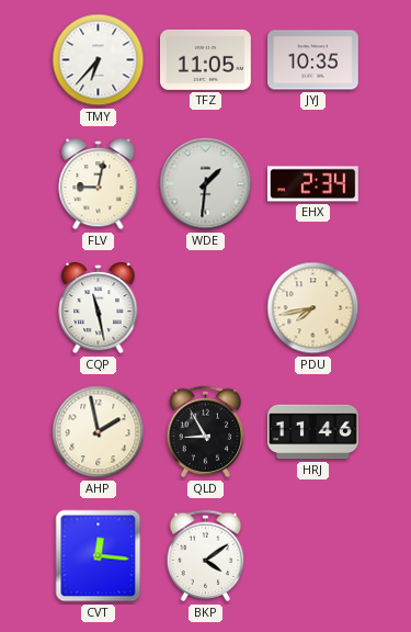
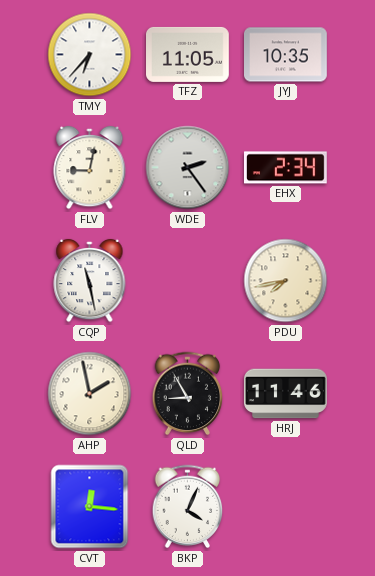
WDE: 1:31 -> 2:24
BKP: 4:09 -> 4:04
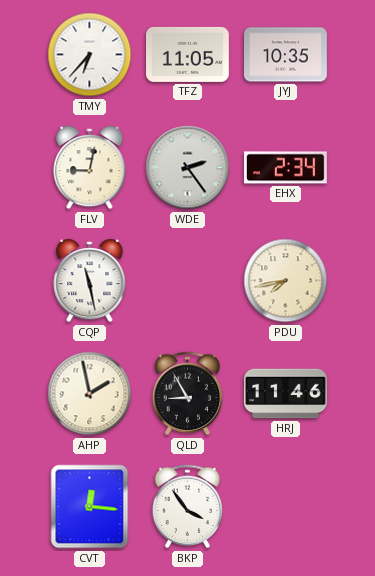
BKP: 4:04 -> 3:54
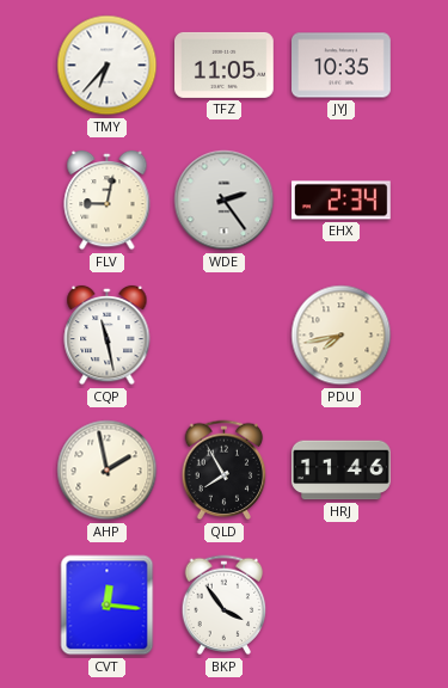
QLD: 8:55 -> 7:55
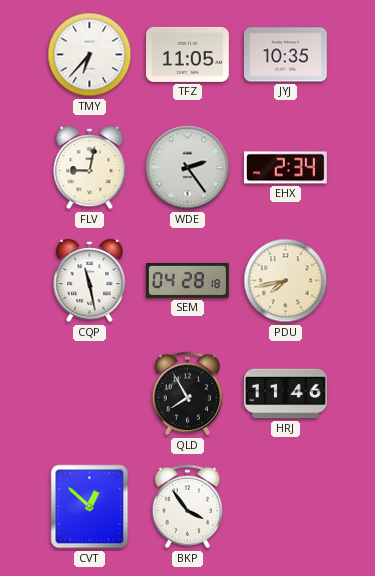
SEM: none -> 04:28
AHP: 1:58 -> none
CVT: 12:16 -> 12:52
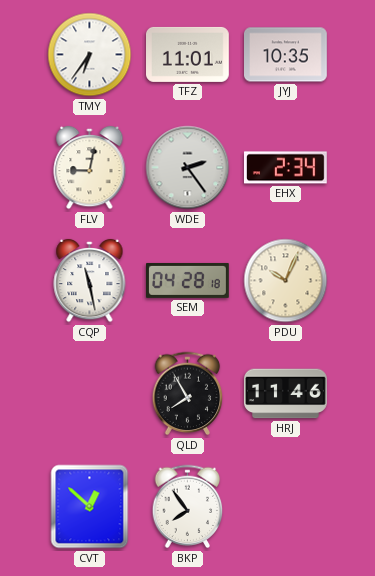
TMY: 6:37 -> 6:36
TFZ: 11:05 -> 11:01
PDU: 7:43 -> 10:04
BKP: 3:54 -> 7:54
